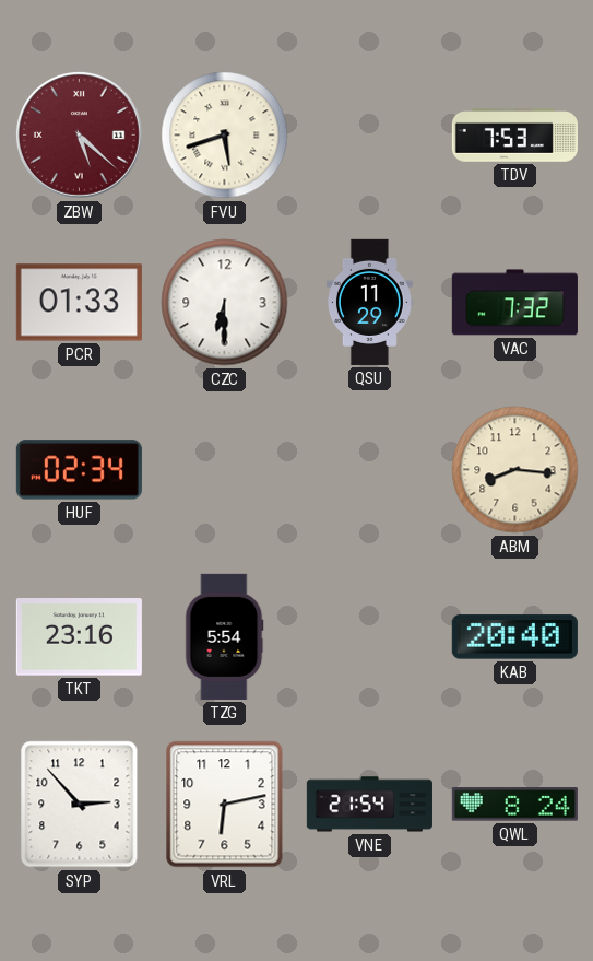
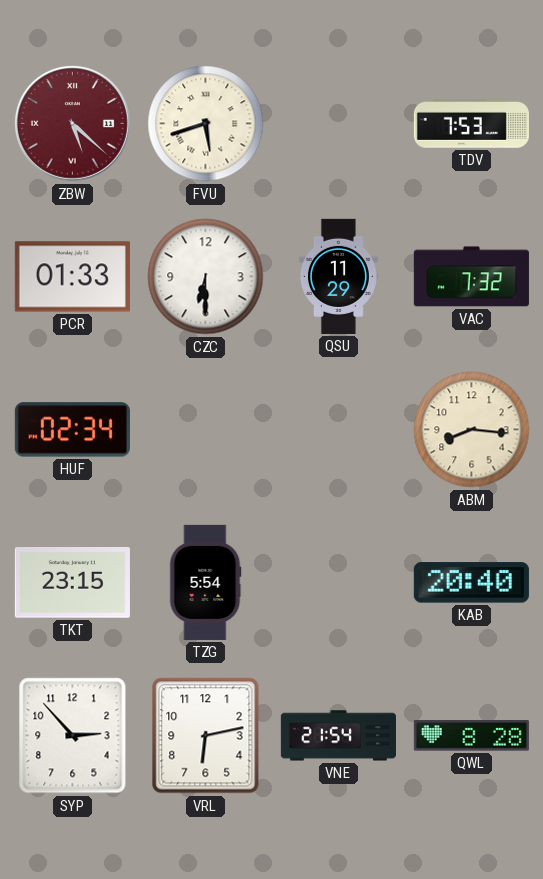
TKT: 23:16 -> 23:15
QWL: 8:24 -> 8:28
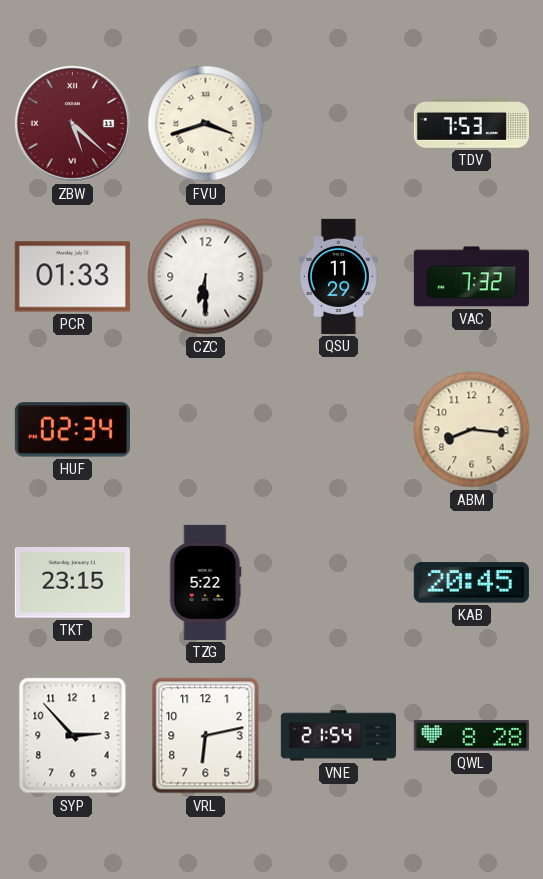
FVU: 5:42 -> 3:42
TZG: 5:54 -> 5:22
KAB: 20:40 -> 20:45
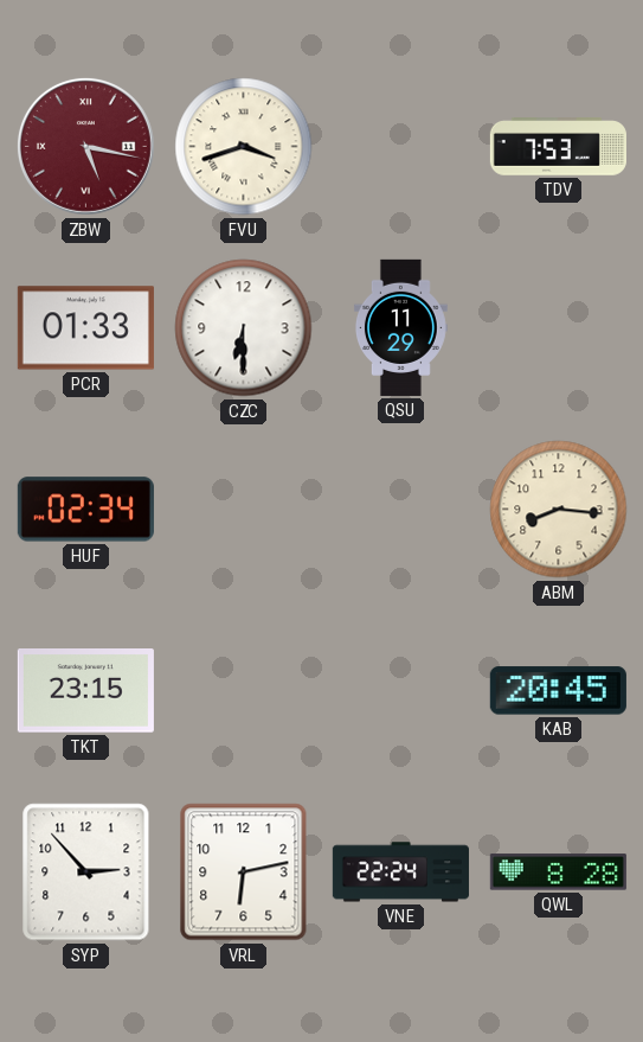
ZBW: 5:22 -> 5:17
VAC: 7:32 -> none
TZG: 5:22 -> none
VNE: 21:54 -> 22:24
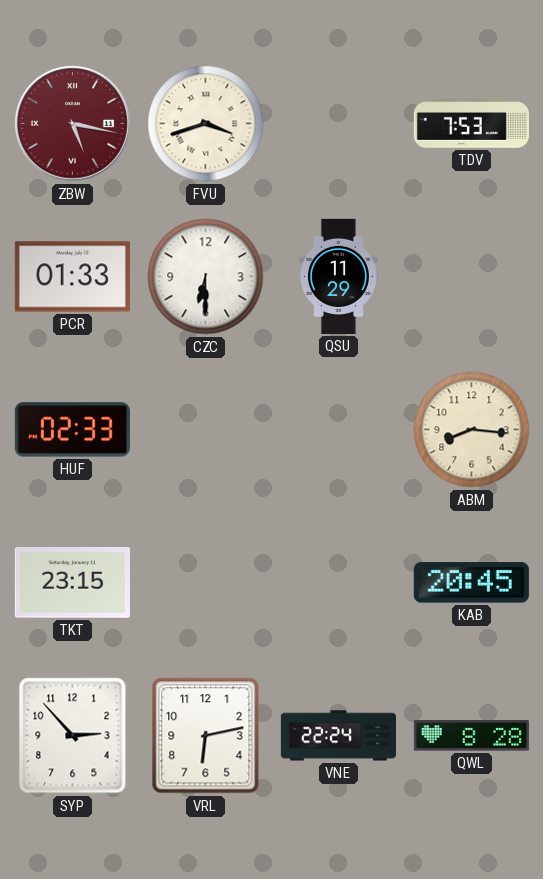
HUF: 02:34 -> 02:33
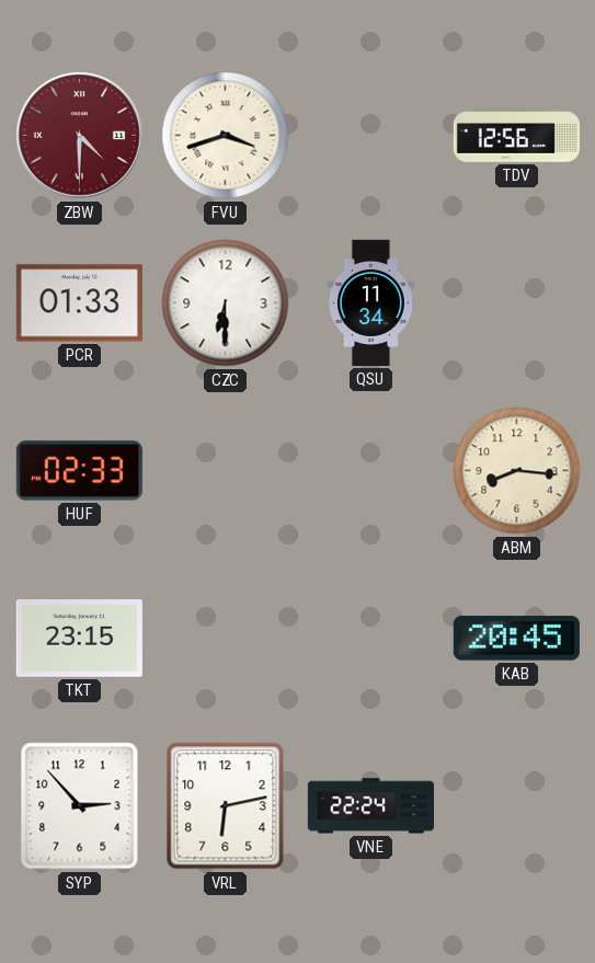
ZBW: 5:17 -> 4:30
TDV: 7:53 -> 12:56
QSU: 11:29 -> 11:34
QWL: 8:28 -> none
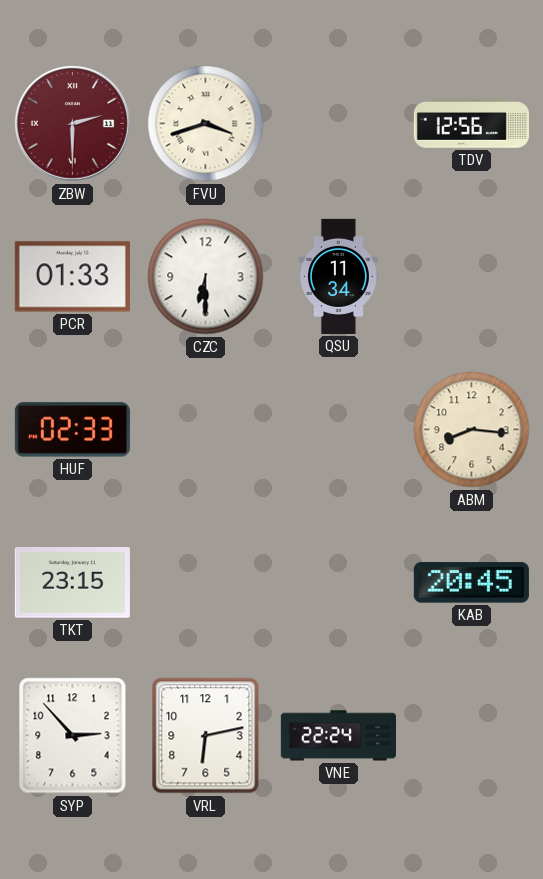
ZBW: 4:30 -> 2:30
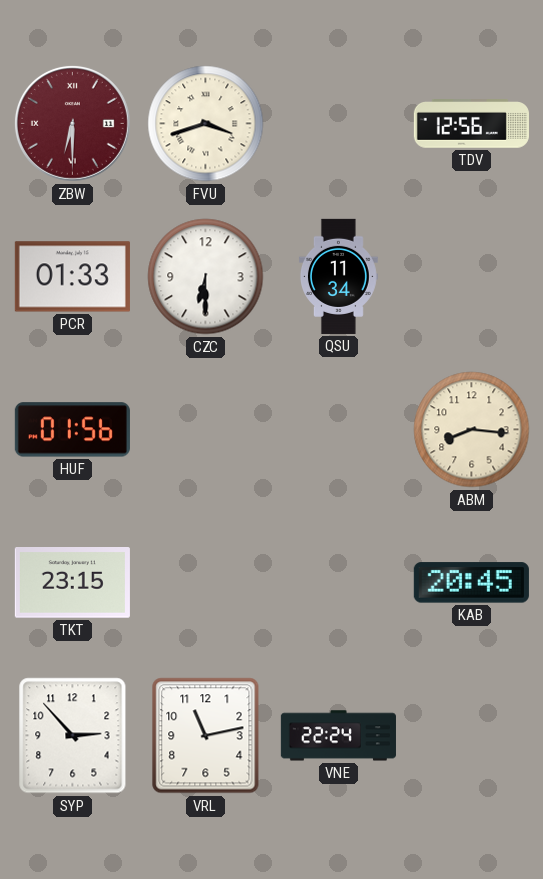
ZBW: 2:30 -> 6:30
HUF: 02:33 -> 01:56
VRL: 6:13 -> 11:13
